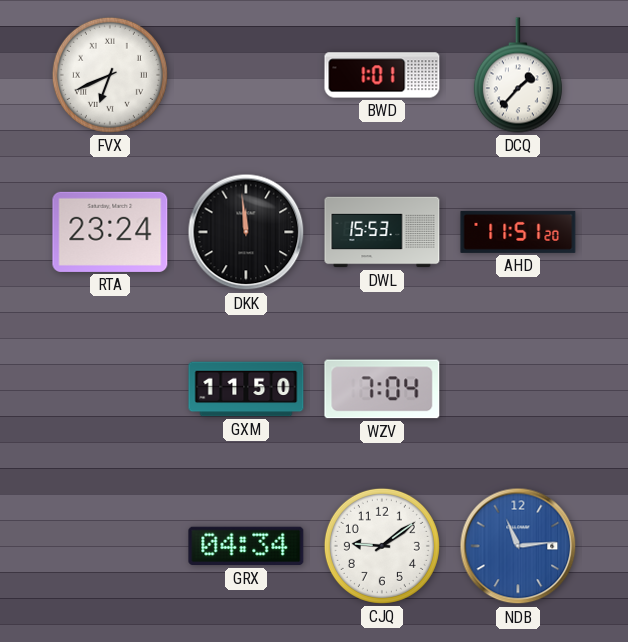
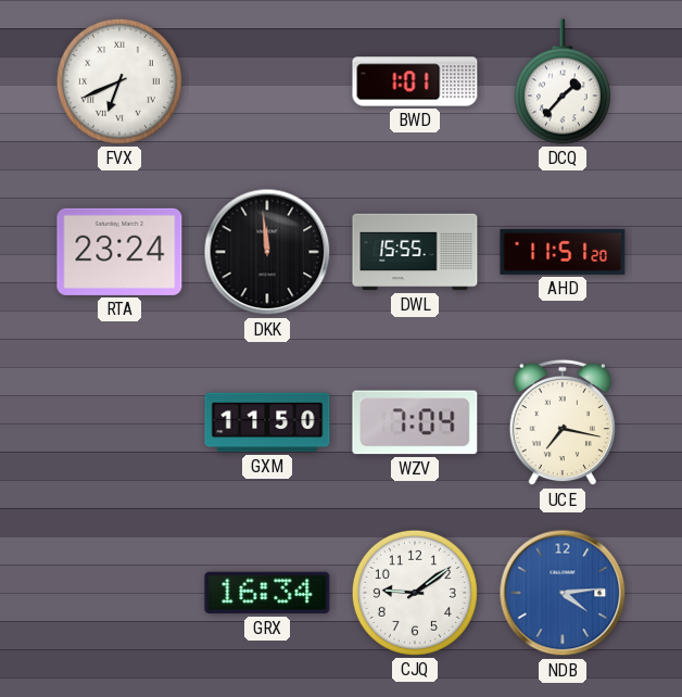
DWL: 15:53 -> 15:55
UCE: none -> 7:17
GRX: 04:34 -> 16:34
NDB: 11:14 -> 4:14
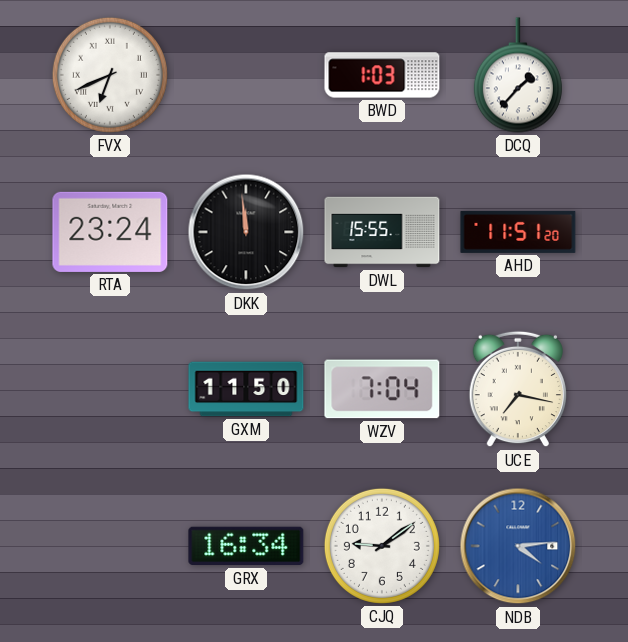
BWD: 1:01 -> 1:03
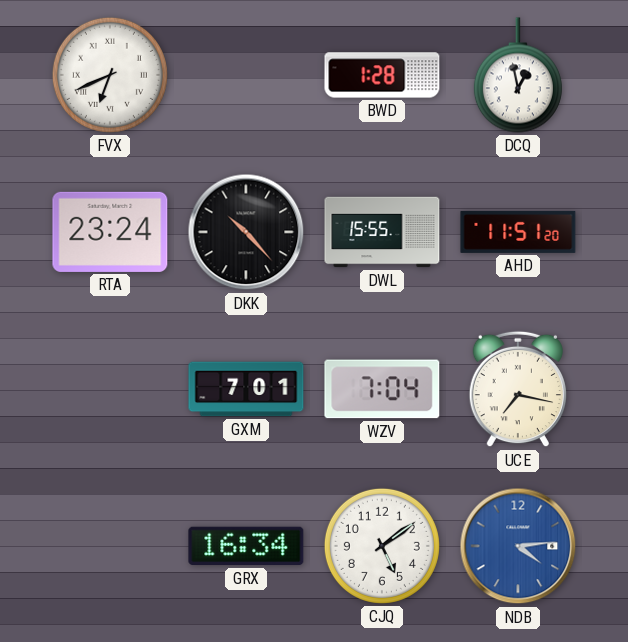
BWD: 1:03 -> 1:28
DCQ: 1:37 -> 12:58
DKK: 11:59 -> 10:23
GXM: 11:50 -> 7:01
CJQ: 9:09 -> 5:09
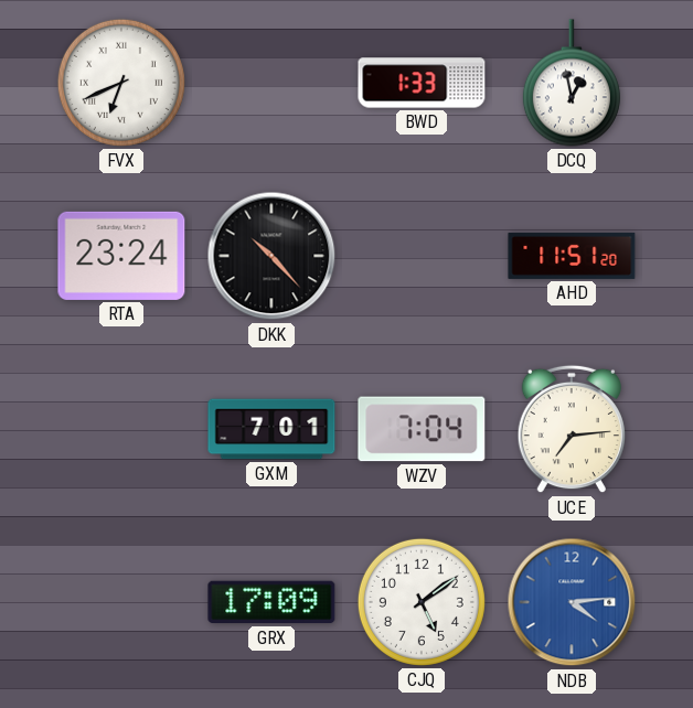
BWD: 1:28 -> 1:33
DWL: 15:55 -> none
UCE: 7:17 -> 7:14
GRX: 16:34 -> 17:09
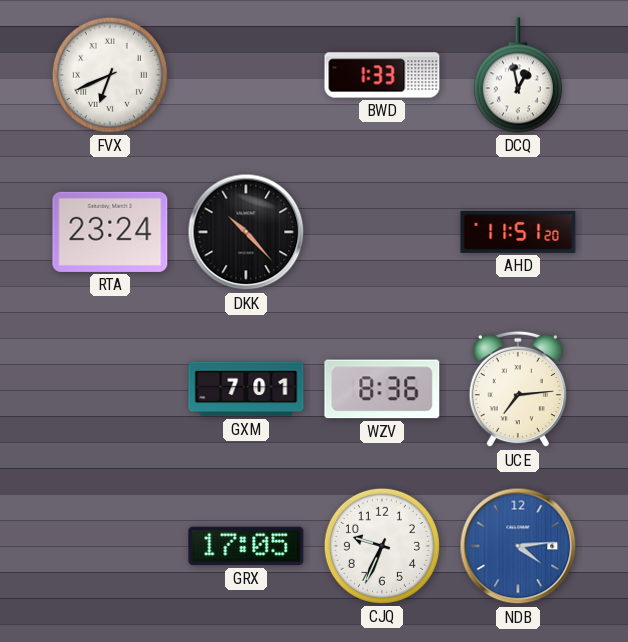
WZV: 7:04 -> 8:36
GRX: 17:09 -> 17:05
CJQ: 5:09 -> 9:34
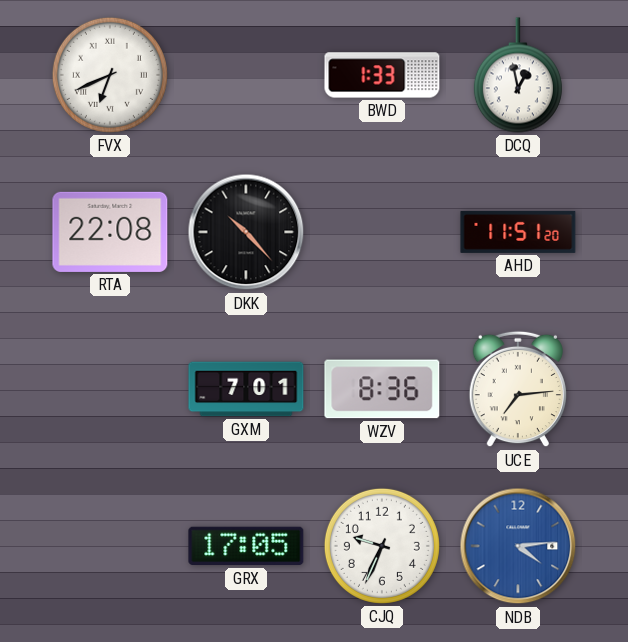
RTA: 23:24 -> 22:08
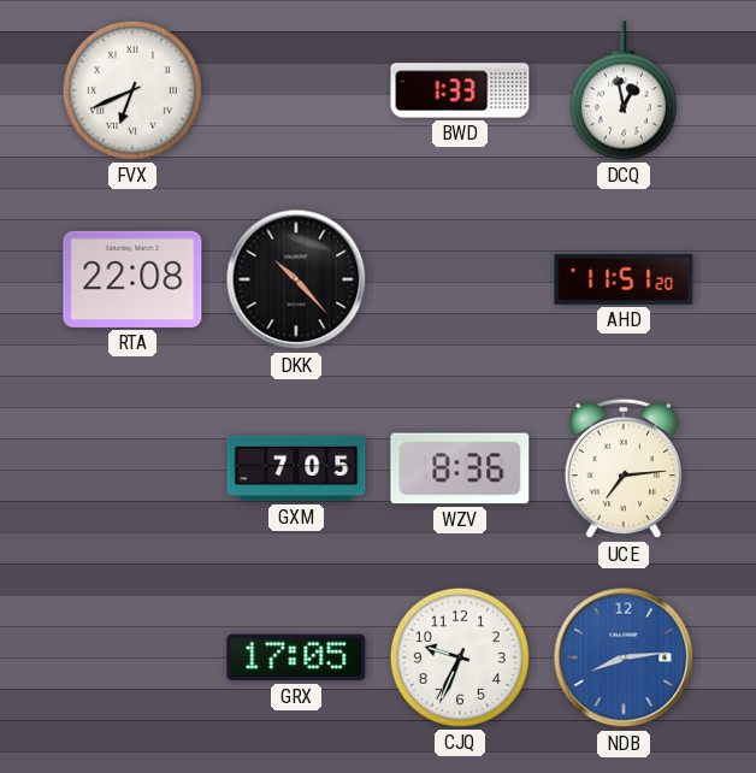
GXM: 7:01 -> 7:05
NDB: 4:14 -> 8:14
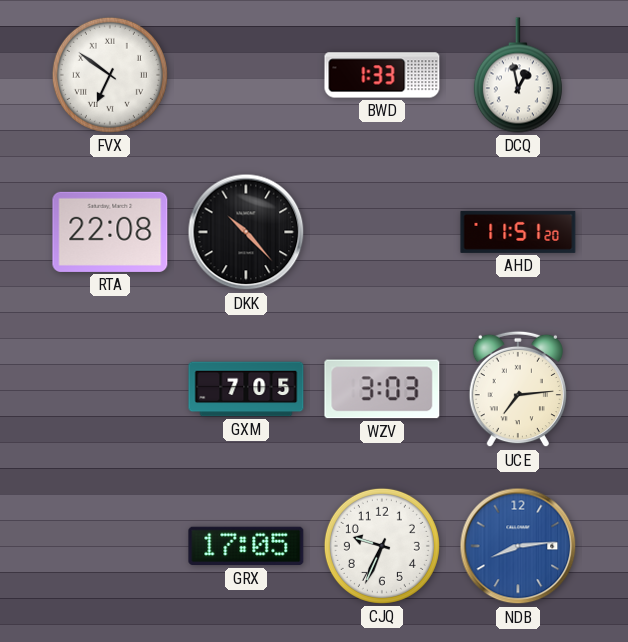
FVX: 6:41 -> 6:51
WZV: 8:36 -> 3:03
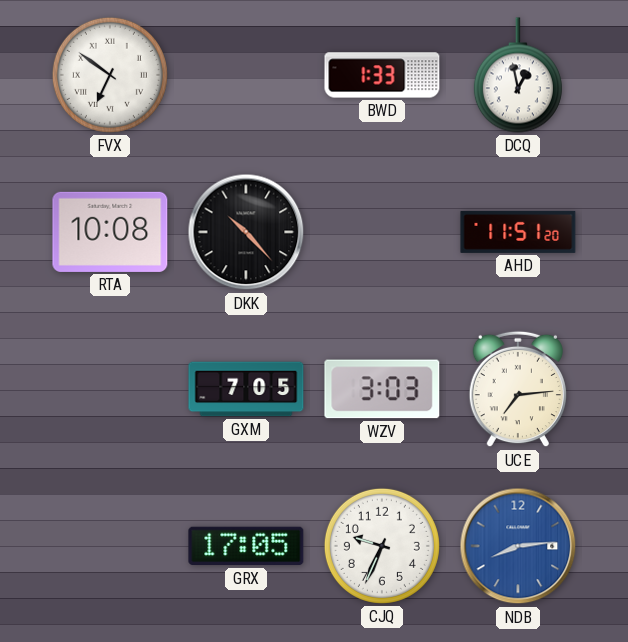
RTA: 22:08 -> 10:08
